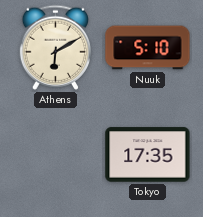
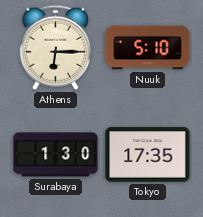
Athens: 6:10 -> 6:15
Surabaya: none -> 1:30
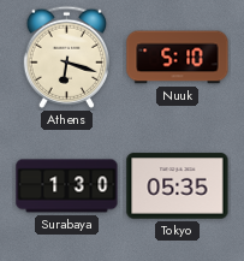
Athens: 6:15 -> 6:18
Tokyo: 17:35 -> 05:35
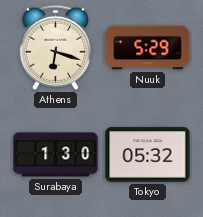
Nuuk: 5:10 -> 5:29
Tokyo: 05:35 -> 05:32
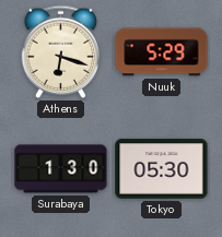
Tokyo: 05:32 -> 05:30
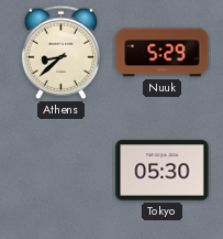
Athens: 6:18 -> 8:38
Surabaya: 1:30 -> none
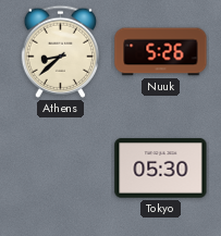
Nuuk: 5:29 -> 5:26
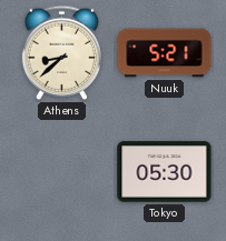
Nuuk: 5:26 -> 5:21
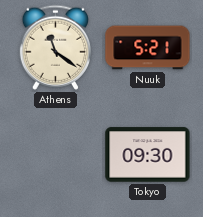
Athens: 8:38 -> 11:21
Tokyo: 05:30 -> 09:30
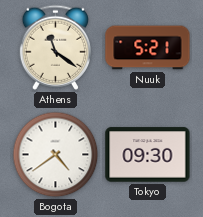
Bogota: none -> 4:39
